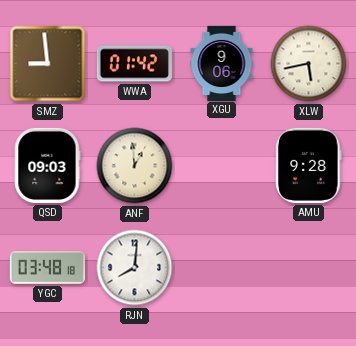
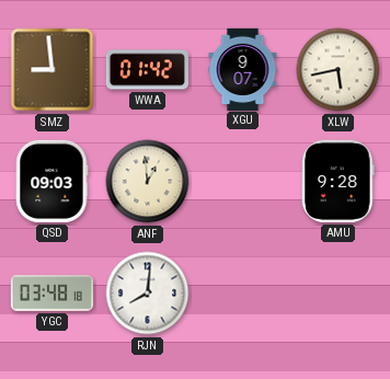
XGU: 9:06 -> 9:07
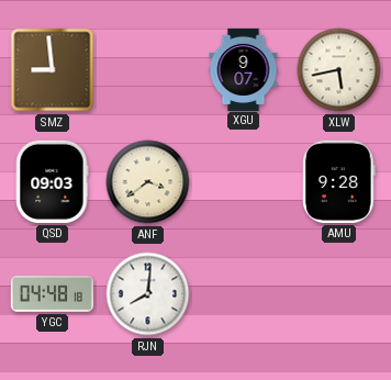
WWA: 01:42 -> none
ANF: 12:59 -> 3:39
YGC: 03:48 -> 04:48
